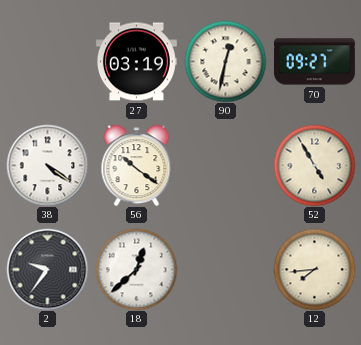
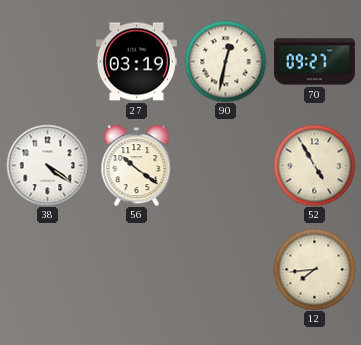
2: 9:36 -> none
18: 12:38 -> none
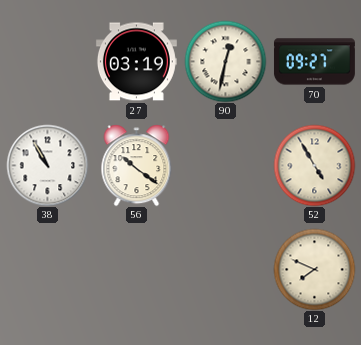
38: 4:21 -> 10:55
12: 7:44 -> 7:49
